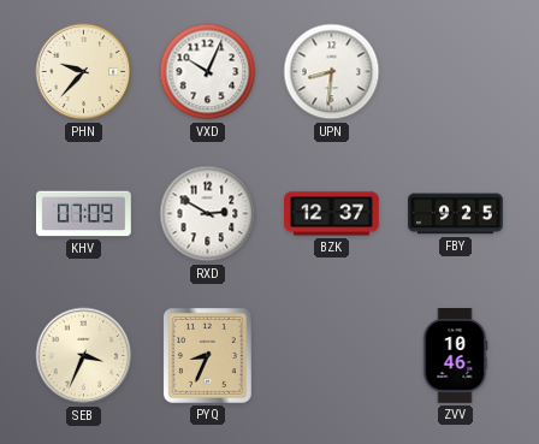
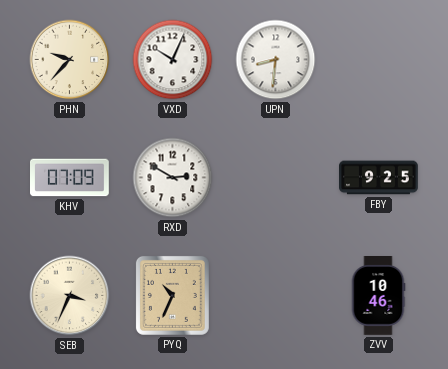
BZK: 12:37 -> none
PYQ: 8:34 -> 10:34
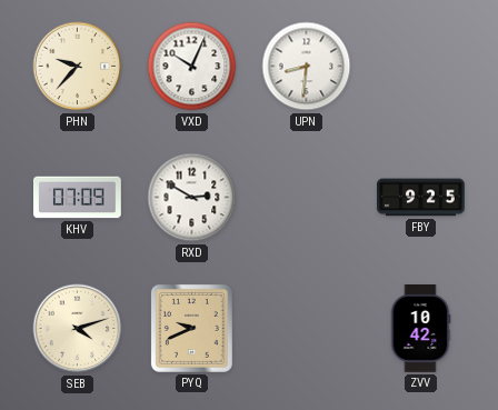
SEB: 3:34 -> 4:12
PYQ: 10:34 -> 9:41
ZVV: 10:46 -> 10:42
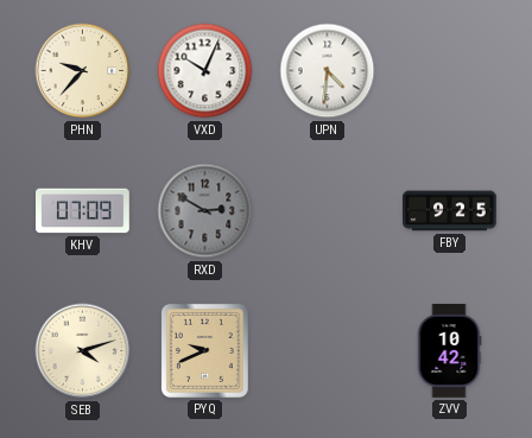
UPN: 8:31 -> 4:31
RXD dial: white -> grey
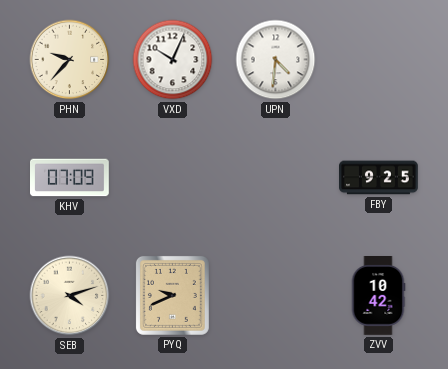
RXD: 2:50 -> none
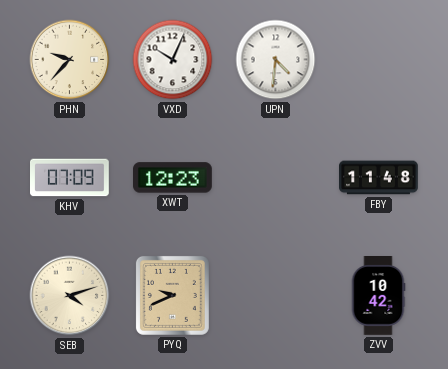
XWT: none -> 12:23
FBY: 9:25 -> 11:48
